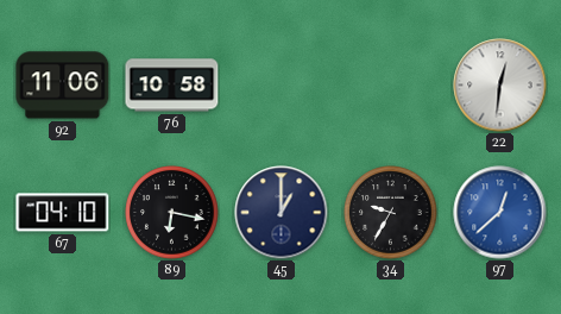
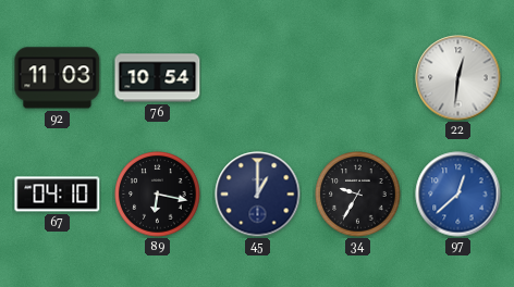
92: 11:06 -> 11:03
76: 10:58 -> 10:54
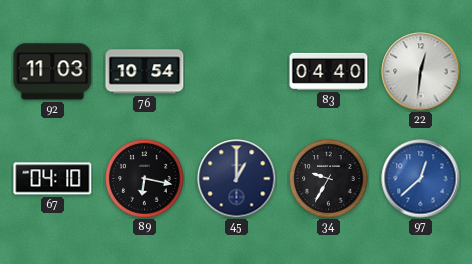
83: none -> 04:40
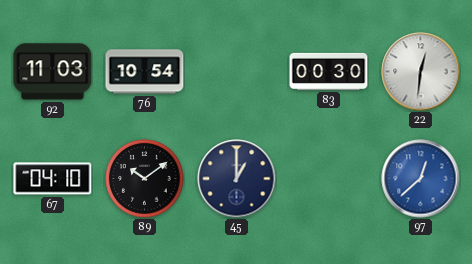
83: 04:40 -> 00:30
89: 6:17 -> 10:09
34: 9:35 -> none
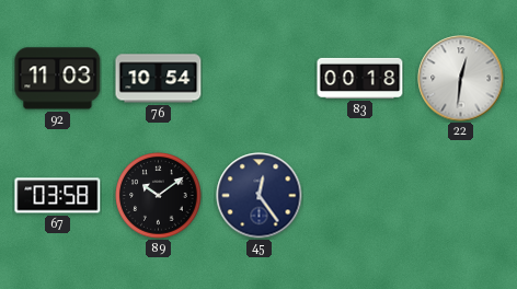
83: 00:30 -> 00:18
67: 04:10 -> 03:58
45: 1:00 -> 12:24
97: 12:38 -> none
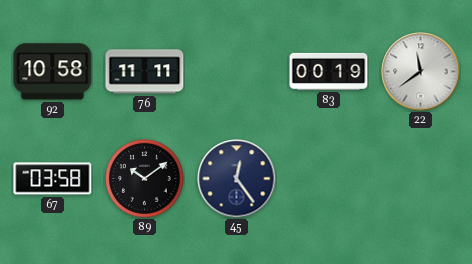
92: 11:03 -> 10:58
76: 10:54 -> 11:11
83: 00:18 -> 00:19
22: 12:31 -> 11:39
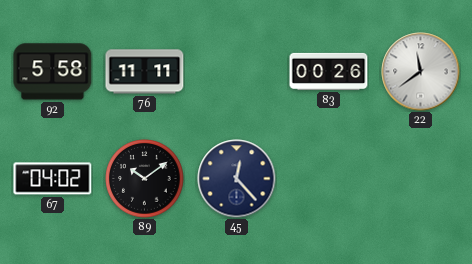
92: 10:58 -> 5:58
83: 00:19 -> 00:26
67: 03:58 -> 04:02
45: 12:24 -> 12:23
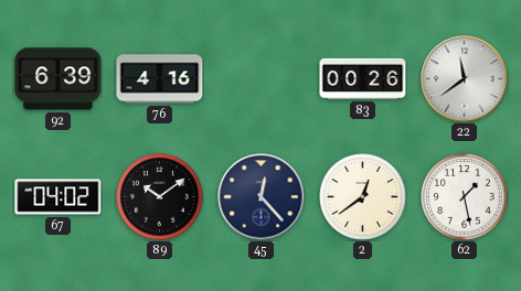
92: 5:58 -> 6:39
76: 11:11 -> 4:16
2: none -> 12:39
62: none -> 1:28
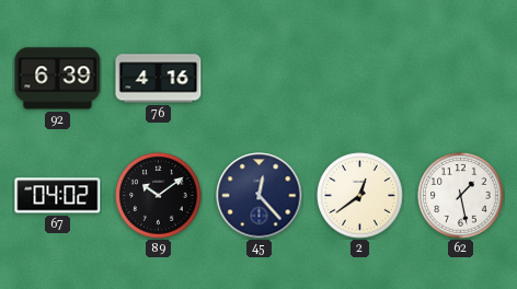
83: 00:26 -> none
22: 11:39 -> none
